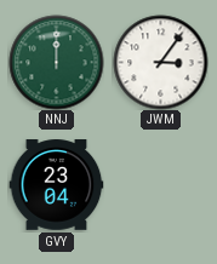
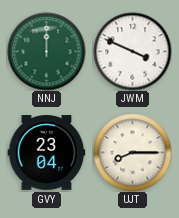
JWM: 3:06 -> 3:49
UJT: none -> 8:15
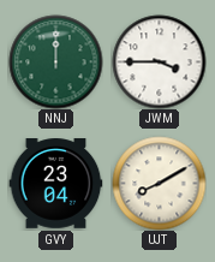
JWM: 3:49 -> 3:45
UJT: 8:15 -> 8:10
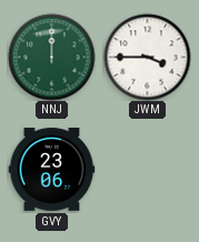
GVY: 23:04 -> 23:06
UJT: 8:10 -> none
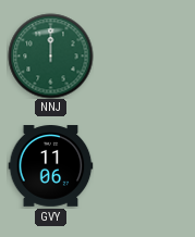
JWM: 3:45 -> none
GVY: 23:06 -> 11:06
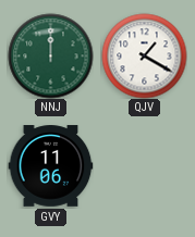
QJV: none -> 1:20
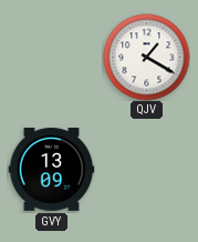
NNJ: 12:00 -> none
GVY: 11:06 -> 13:09
